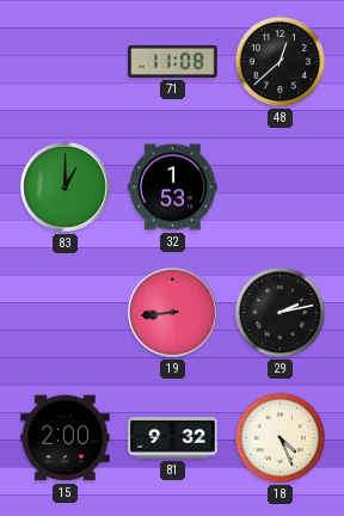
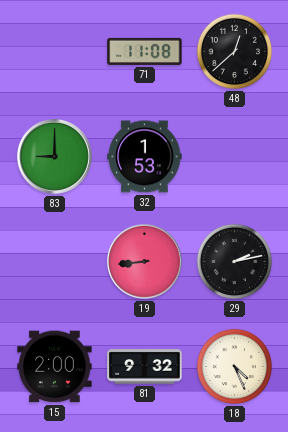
83: 1:00 -> 9:00
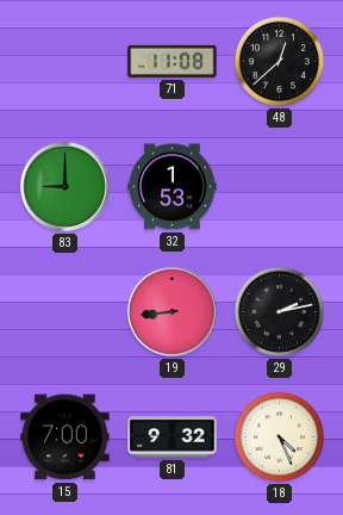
15: 2:00 -> 7:00
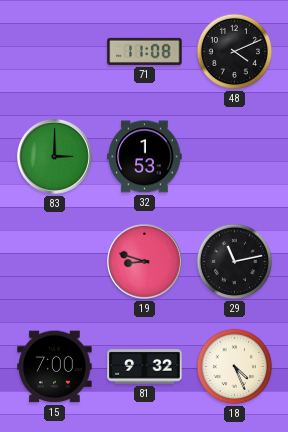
48: 12:38 -> 4:11
83: 9:00 -> 3:00
19: 8:44 -> 8:48
29: 2:13 -> 11:13
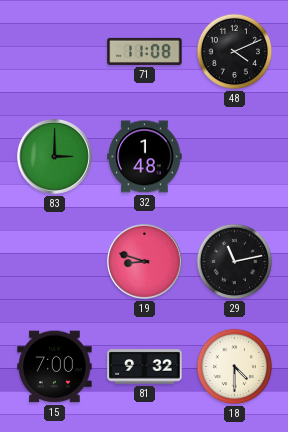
32: 1:53 -> 1:48
18: 4:26 -> 4:30
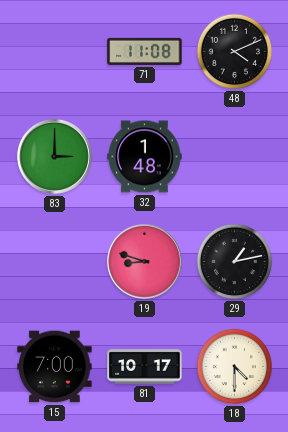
29: 11:13 -> 1:13
81: 9:32 -> 10:17
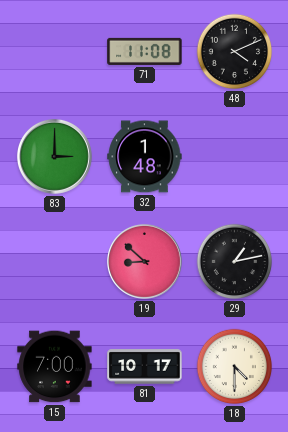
19: 8:48 -> 8:52
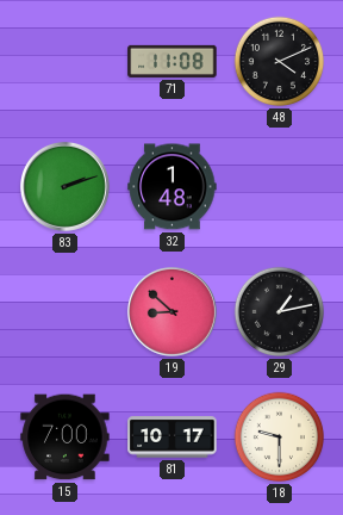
83: 3:00 -> 2:12
18: 4:30 -> 9:30
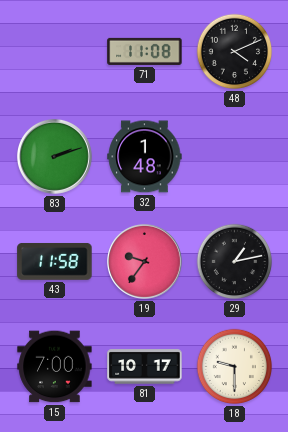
43: none -> 11:58
19: 8:52 -> 9:36
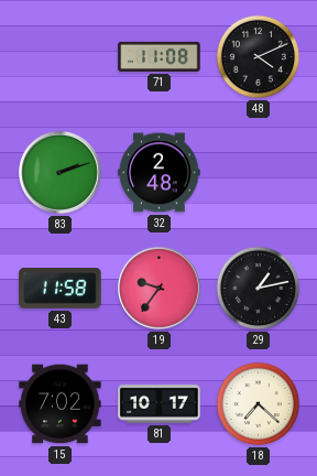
32: 1:48 -> 2:48
15: 7:00 -> 7:02
18: 9:30 -> 7:22
